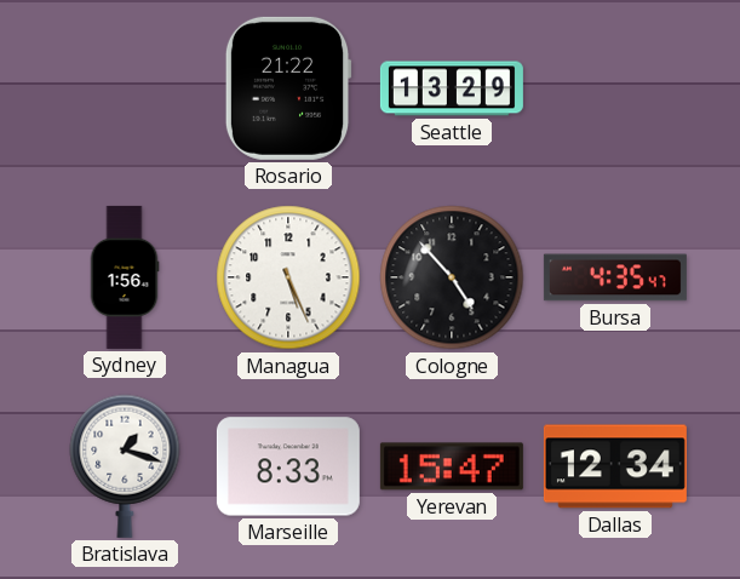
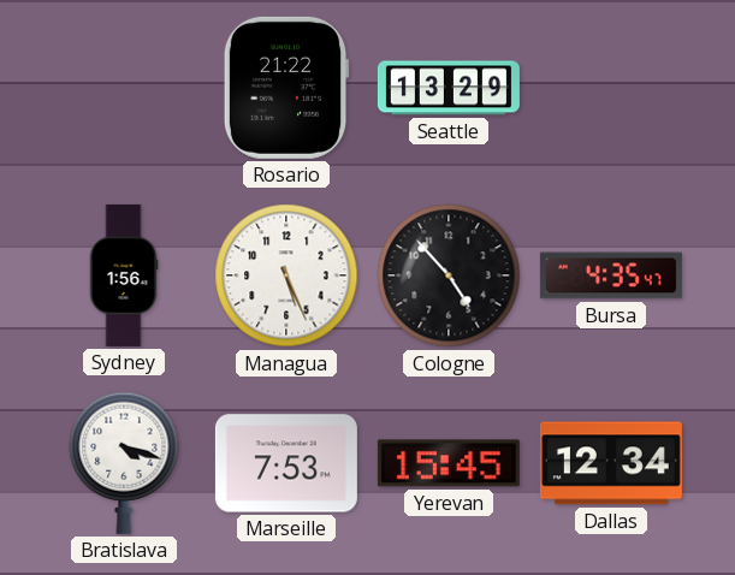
Bratislava: 1:18 -> 4:18
Marseille: 8:33 -> 7:53
Yerevan: 15:47 -> 15:45
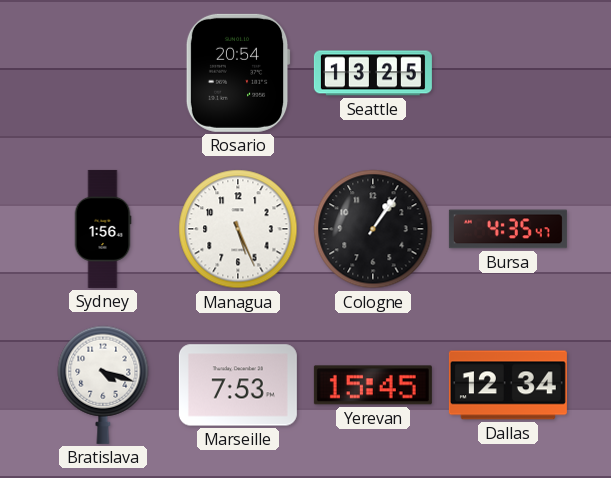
Rosario: 21:22 -> 20:54
Seattle: 13:29 -> 13:25
Cologne: 4:53 -> 1:06
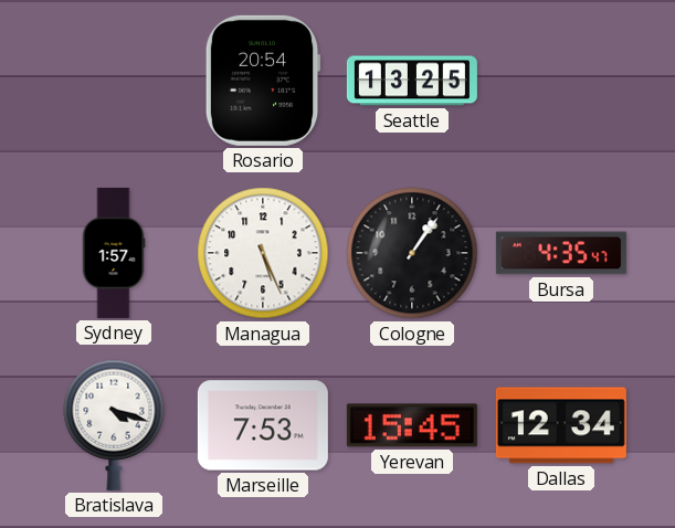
Sydney: 1:56 -> 1:57
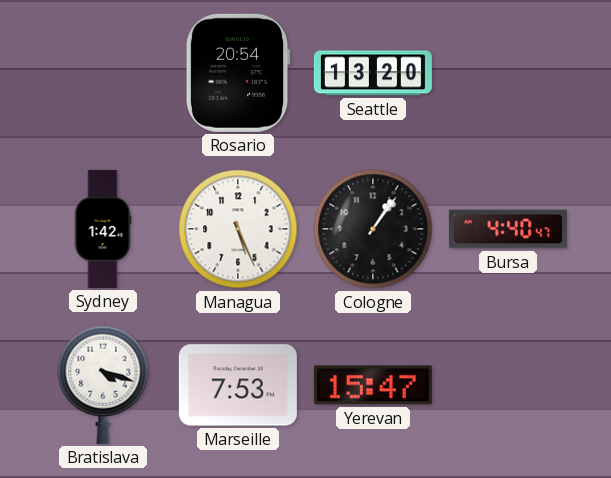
Seattle: 13:25 -> 13:20
Sydney: 1:57 -> 1:42
Bursa: 4:35 -> 4:40
Yerevan: 15:45 -> 15:47
Dallas: 12:34 -> none
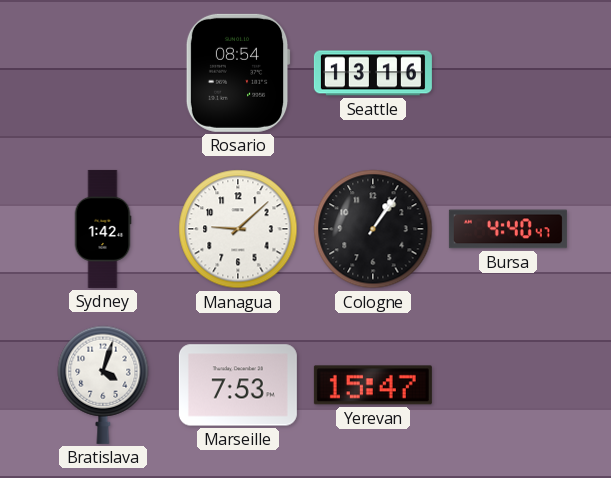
Rosario: 20:54 -> 08:54
Seattle: 13:20 -> 13:16
Managua: 5:26 -> 9:08
Bratislava: 4:18 -> 4:03
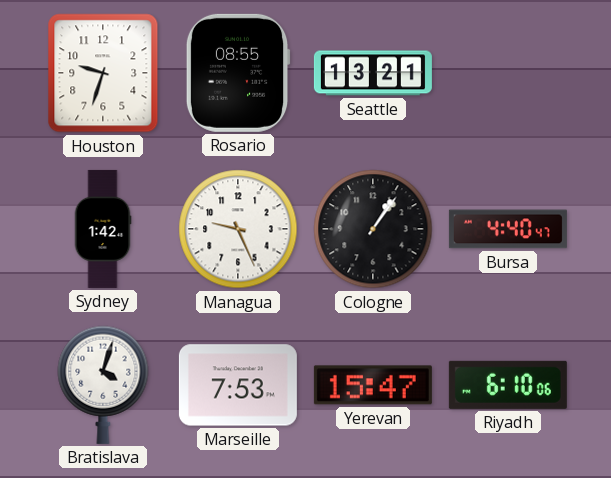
Houston: none -> 9:33
Rosario: 08:54 -> 08:55
Seattle: 13:16 -> 13:21
Managua: 9:08 -> 9:26
Riyadh: none -> 6:10
